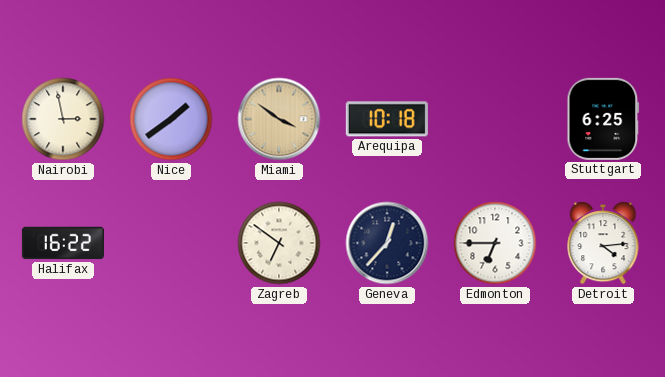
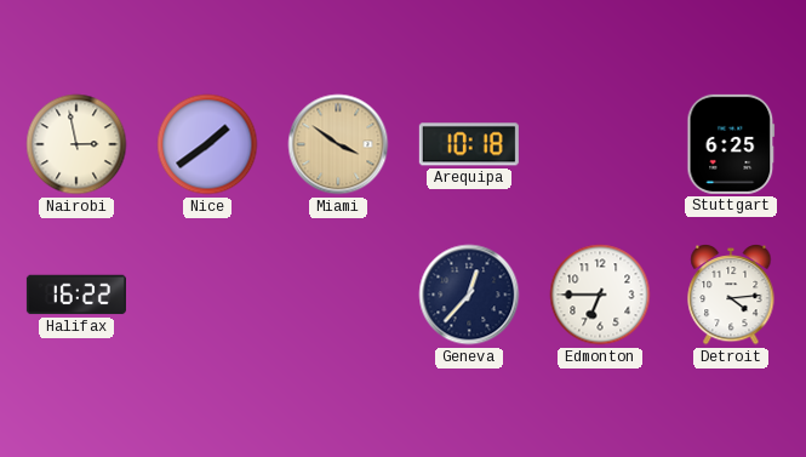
Zagreb: 6:51 -> none
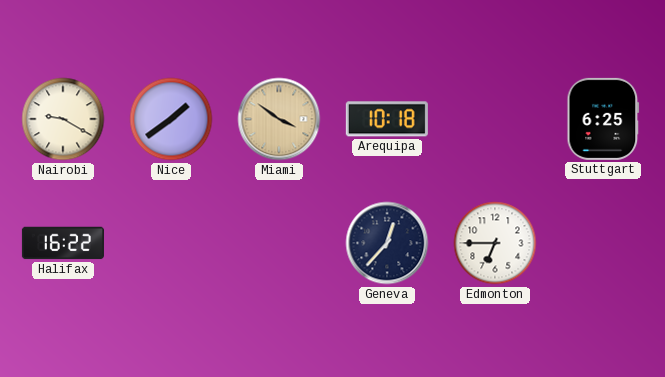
Nairobi: 2:58 -> 9:20
Detroit: 4:14 -> none
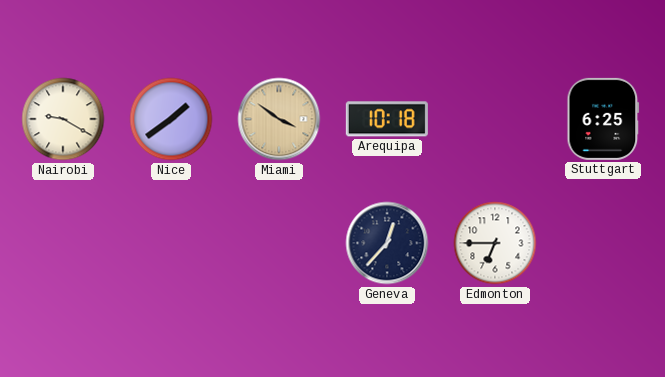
Halifax: 16:22 -> none
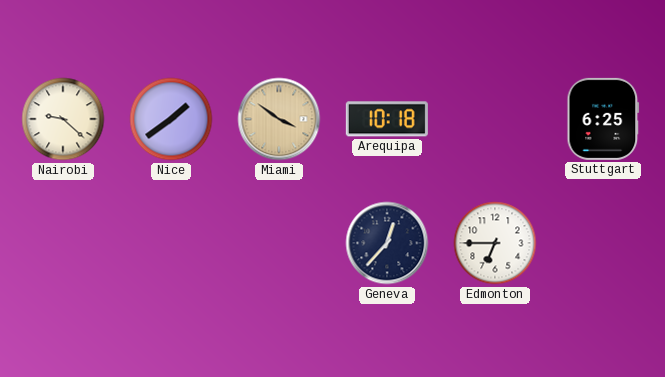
Nairobi: 9:20 -> 9:22
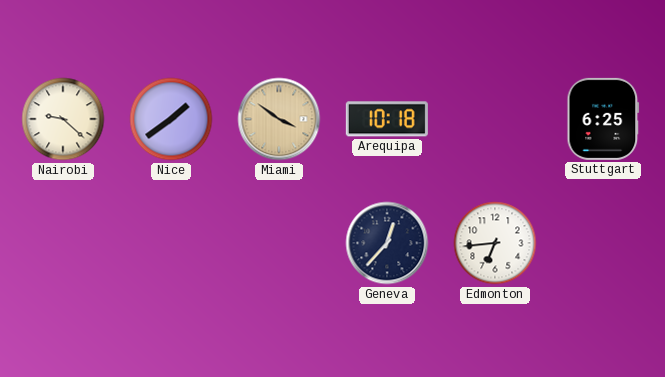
Edmonton: 6:45 -> 6:44
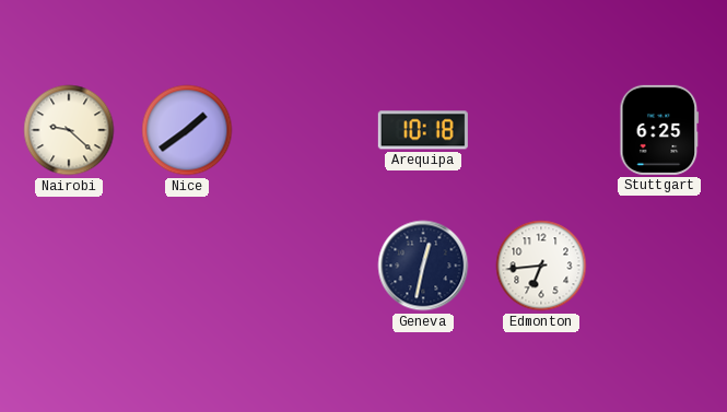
Miami: 3:51 -> none
Geneva: 12:37 -> 12:32
